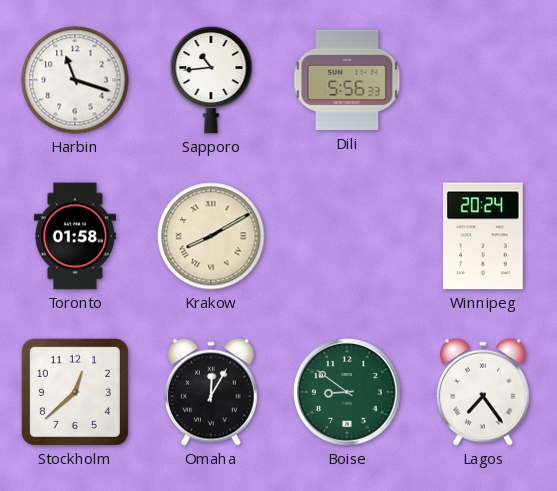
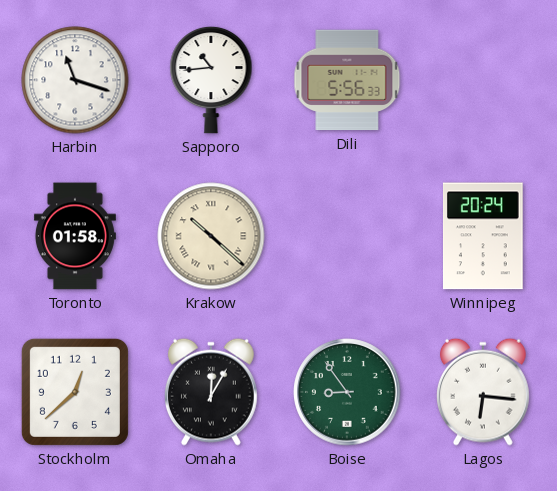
Krakow: 8:10 -> 10:22
Boise: 8:51 -> 8:54
Lagos: 7:24 -> 6:16
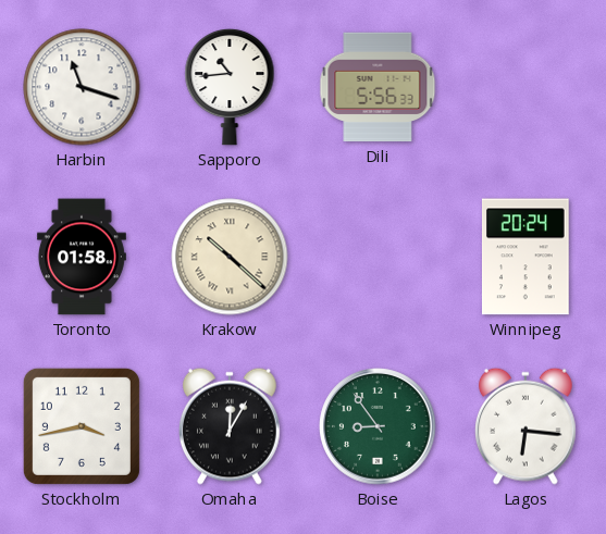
Stockholm: 12:38 -> 3:43
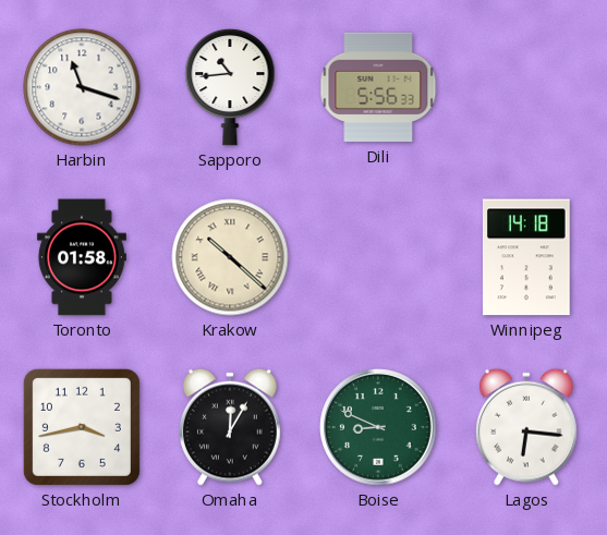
Winnipeg: 20:24 -> 14:18
Boise: 8:54 -> 8:49
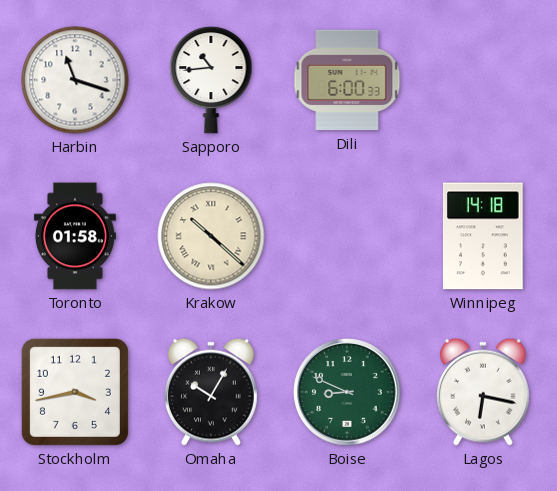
Dili: 5:56 -> 6:00
Omaha: 12:05 -> 10:05
Lagos: 6:16 -> 6:17
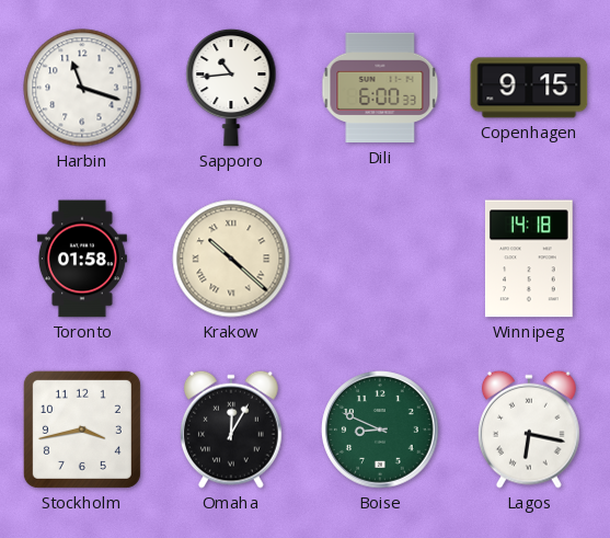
Copenhagen: none -> 9:15
Omaha: 10:05 -> 12:05
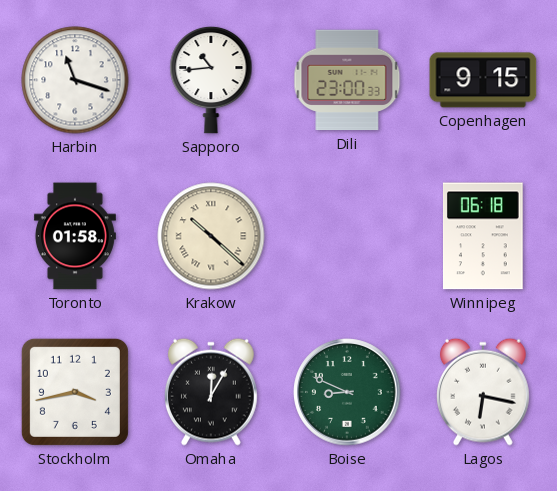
Dili: 6:00 -> 23:00
Winnipeg: 14:18 -> 06:18
